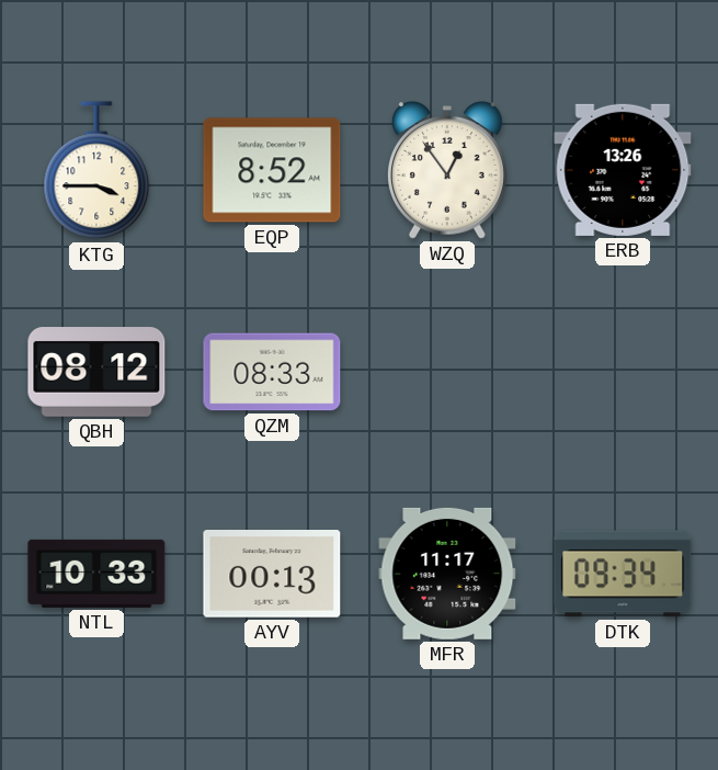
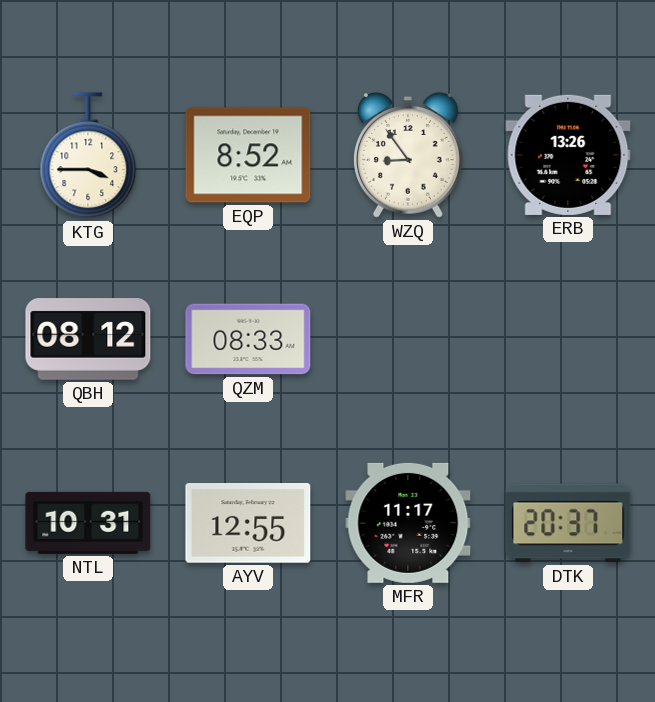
WZQ: 12:54 -> 8:54
NTL: 10:33 -> 10:31
AYV: 00:13 -> 12:55
DTK: 09:34 -> 20:37
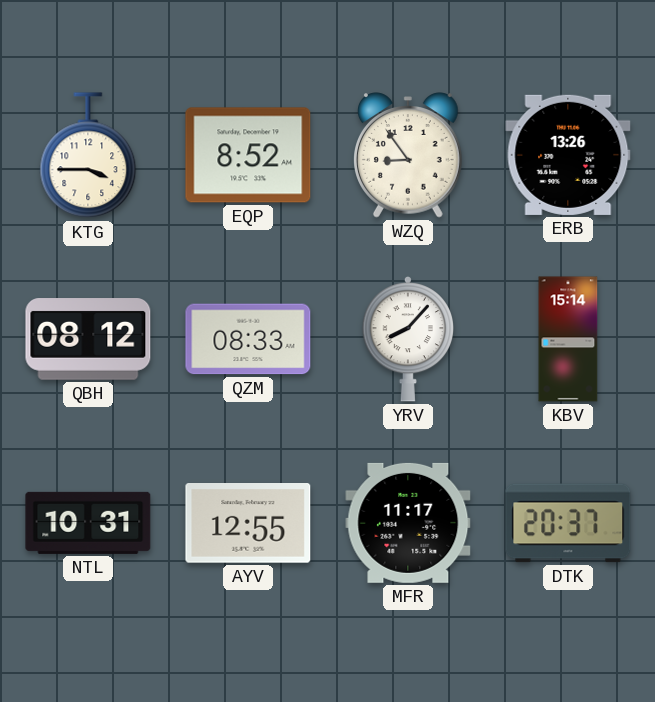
YRV: none -> 8:07
KBV: none -> 15:14
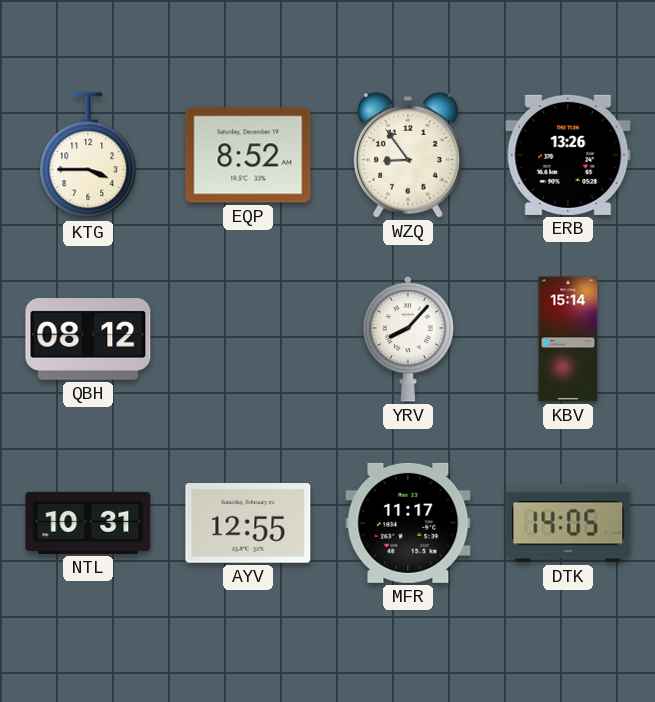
QZM: 08:33 -> none
DTK: 20:37 -> 14:05
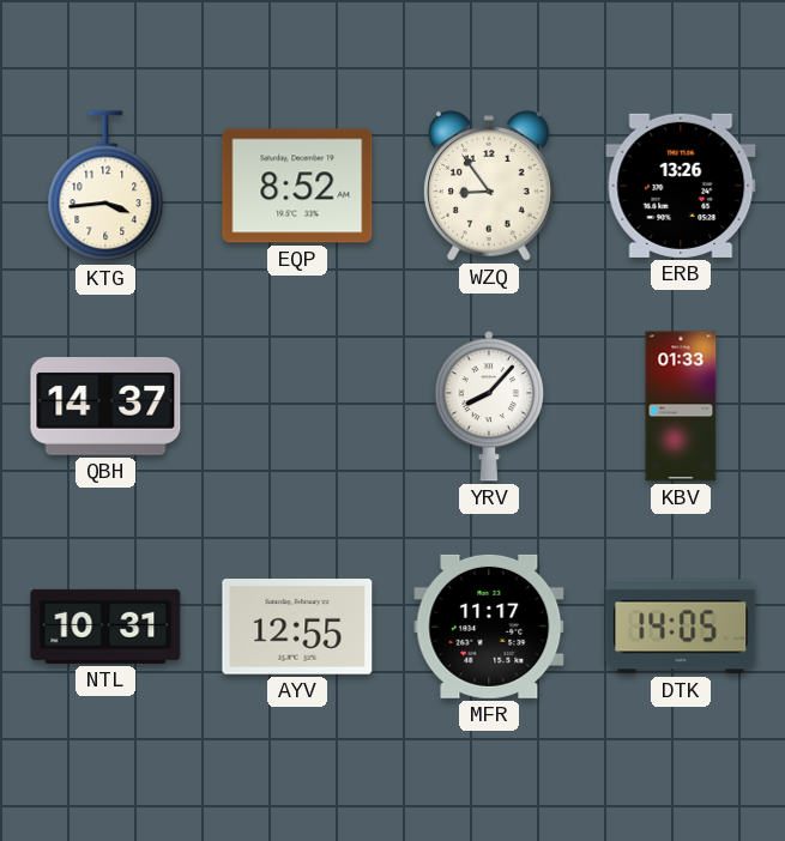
KTG: 3:45 -> 3:44
QBH: 08:12 -> 14:37
KBV: 15:14 -> 01:33
